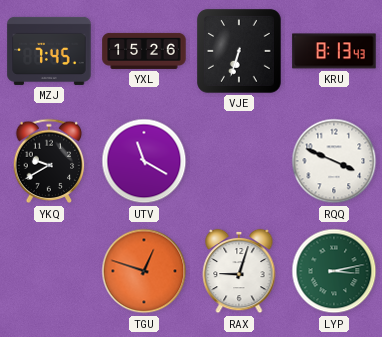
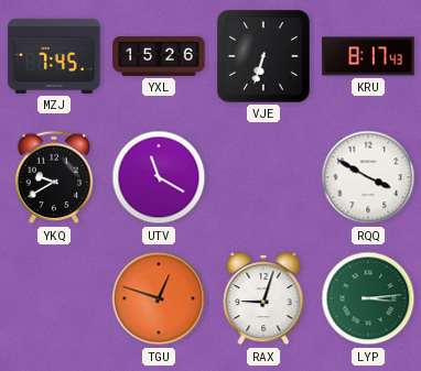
KRU: 8:13 -> 8:17
RQQ: 3:49 -> 3:50
LYP: 3:13 -> 3:14
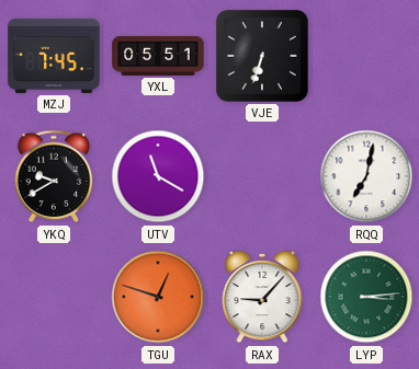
YXL: 15:26 -> 05:51
KRU: 8:17 -> none
RQQ: 3:50 -> 7:02
RAX: 9:03 -> 9:07
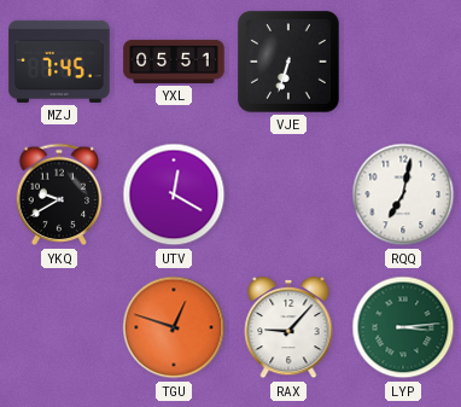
UTV: 11:20 -> 12:20
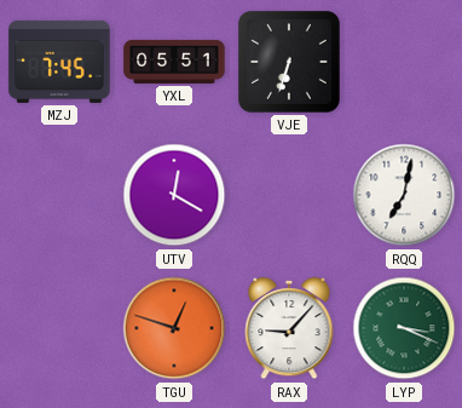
YKQ: 9:40 -> none
LYP: 3:14 -> 3:19
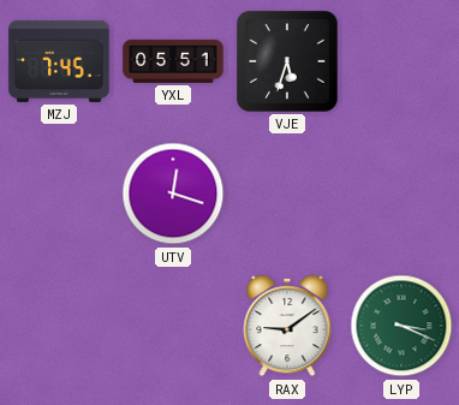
VJE: 6:33 -> 5:33
UTV: 12:20 -> 12:18
RQQ: 7:02 -> none
TGU: 12:48 -> none
RAX: 9:07 -> 9:09
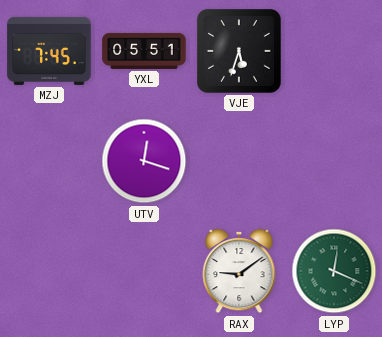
LYP: 3:19 -> 12:19
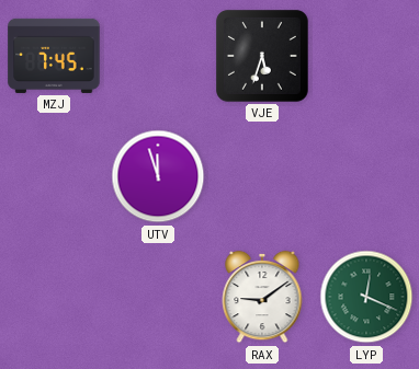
YXL: 05:51 -> none
UTV: 12:18 -> 11:57
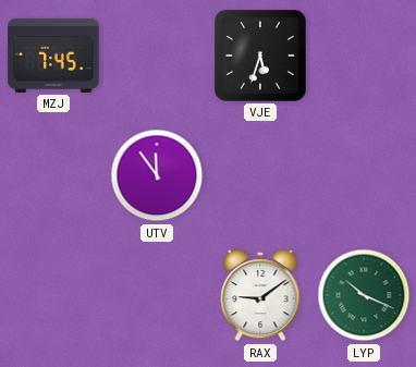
UTV: 11:57 -> 11:54
LYP: 12:19 -> 10:19
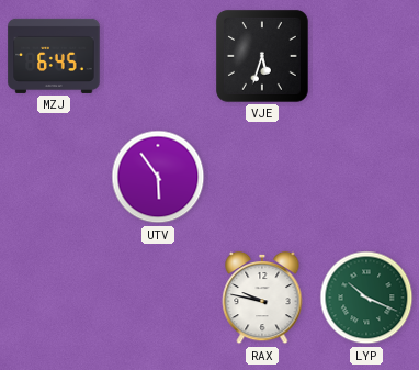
MZJ: 7:45 -> 6:45
UTV: 11:54 -> 5:54
RAX: 9:09 -> 9:47
